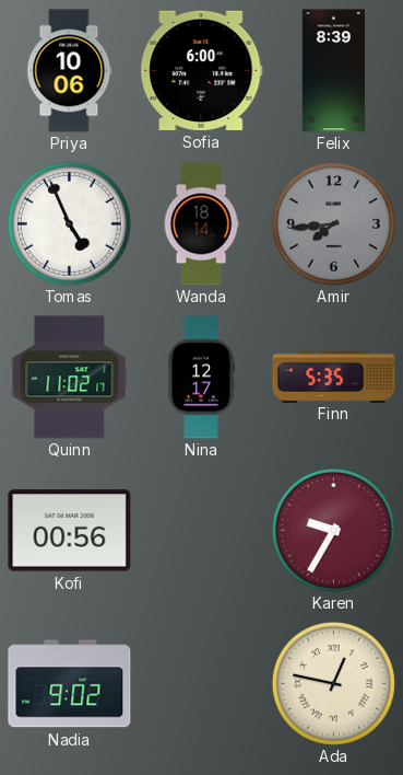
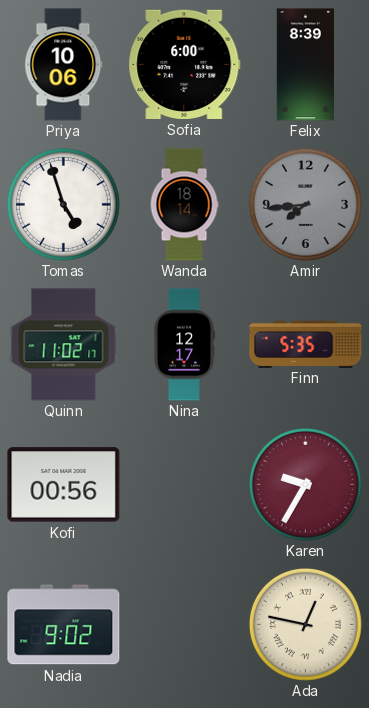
Tomas: 4:56 -> 4:57
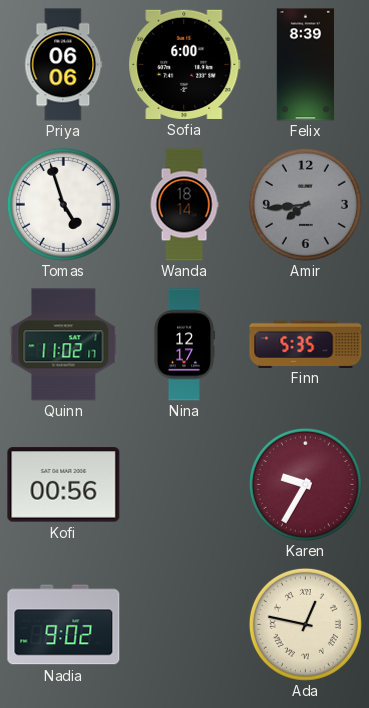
Priya: 10:06 -> 06:06
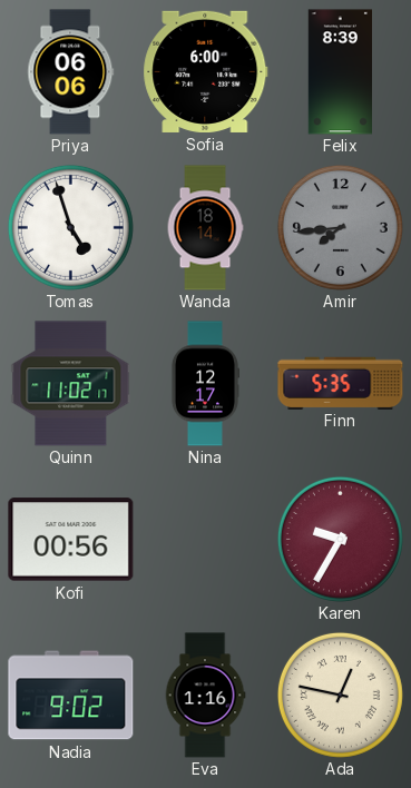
Eva: none -> 1:16
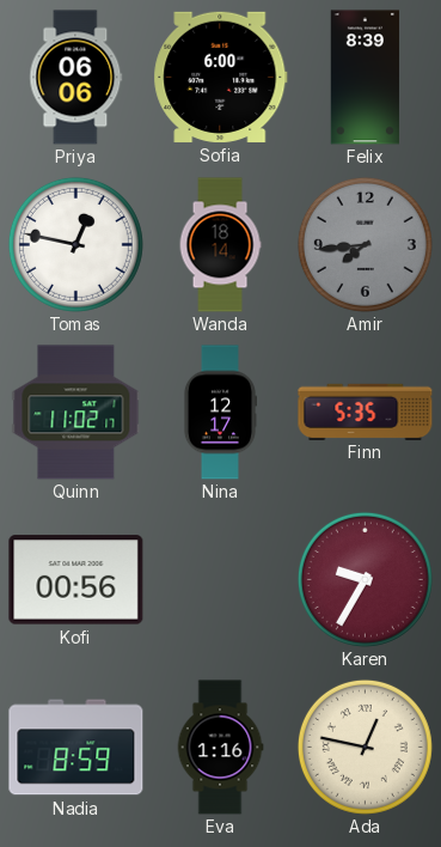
Tomas: 4:57 -> 12:47
Nadia: 9:02 -> 8:59
